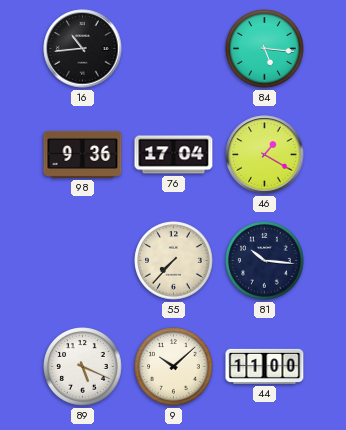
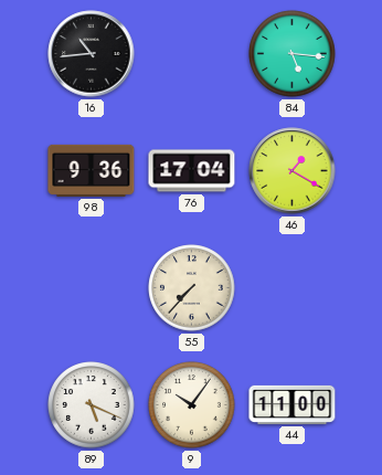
81: 10:16 -> none
9: 10:08 -> 10:06
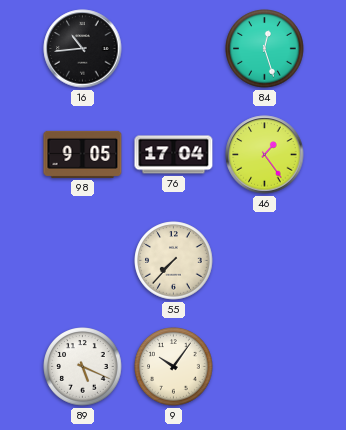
84: 5:16 -> 12:27
98: 9:36 -> 9:05
46: 1:20 -> 1:24
44: 11:00 -> none
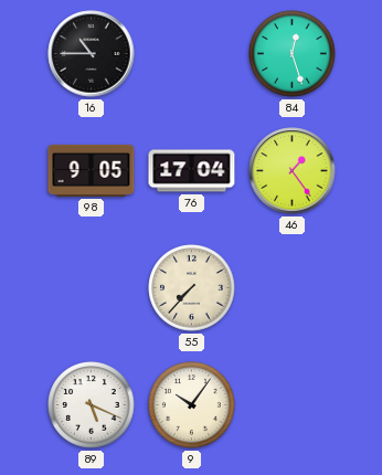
16: 10:44 -> 10:45
